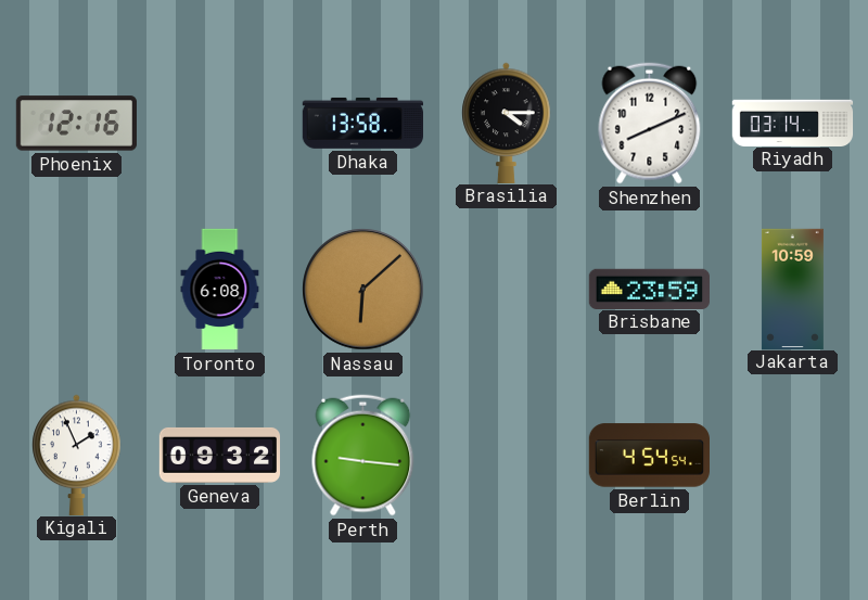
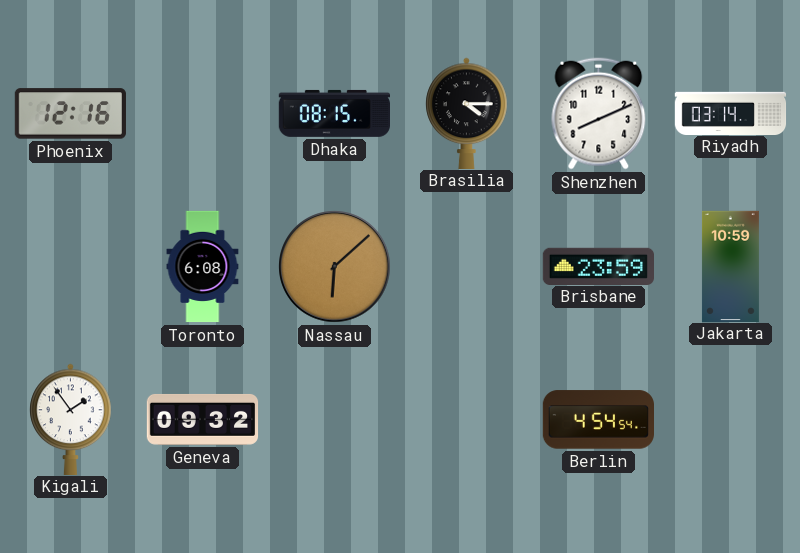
Dhaka: 13:58 -> 08:15
Kigali: 1:56 -> 1:54
Perth: 9:16 -> none
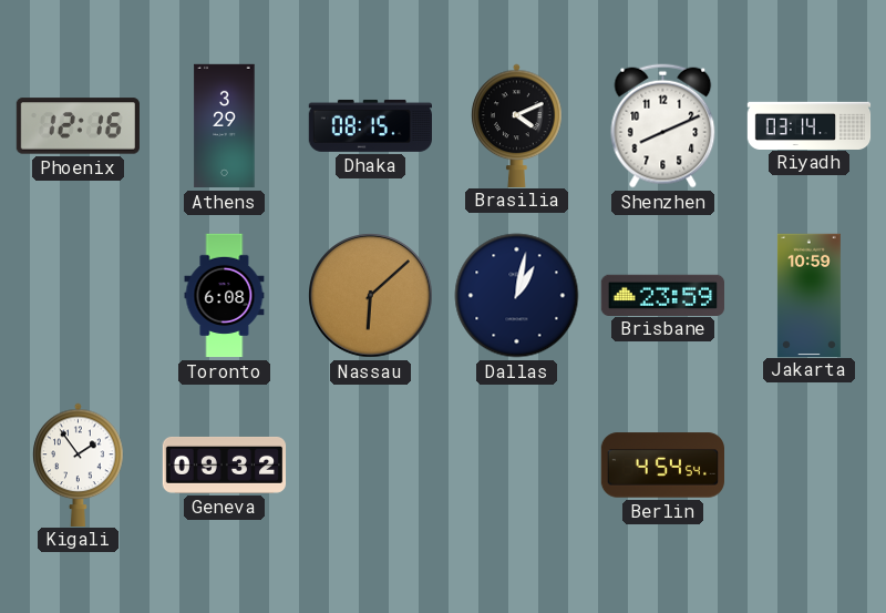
Athens: none -> 3:29
Brasilia: 4:15 -> 4:11
Dallas: none -> 1:02
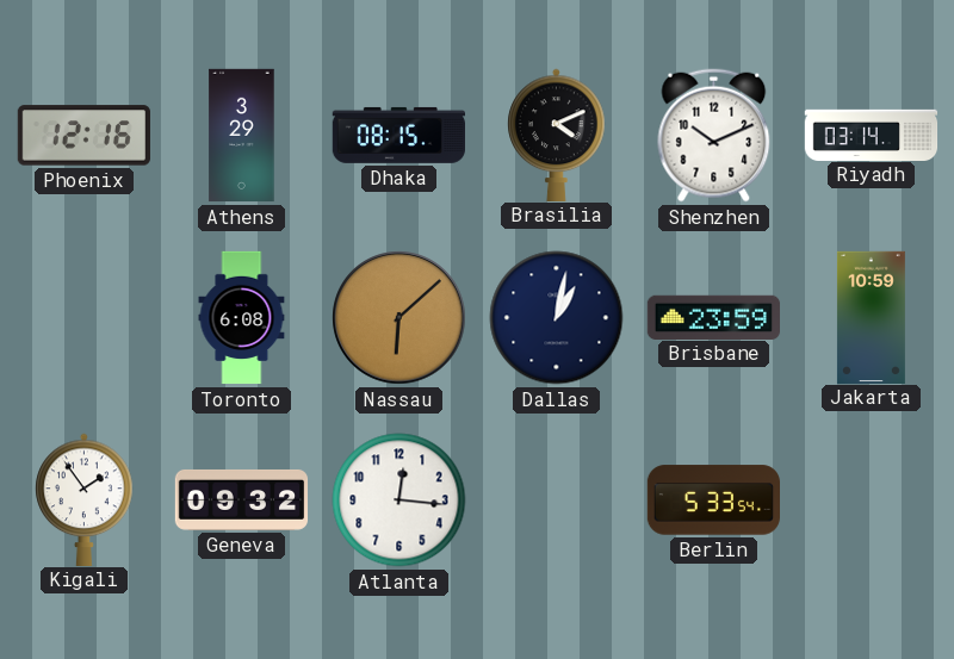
Shenzhen: 8:11 -> 10:11
Atlanta: none -> 12:16
Berlin: 4:54 -> 5:33
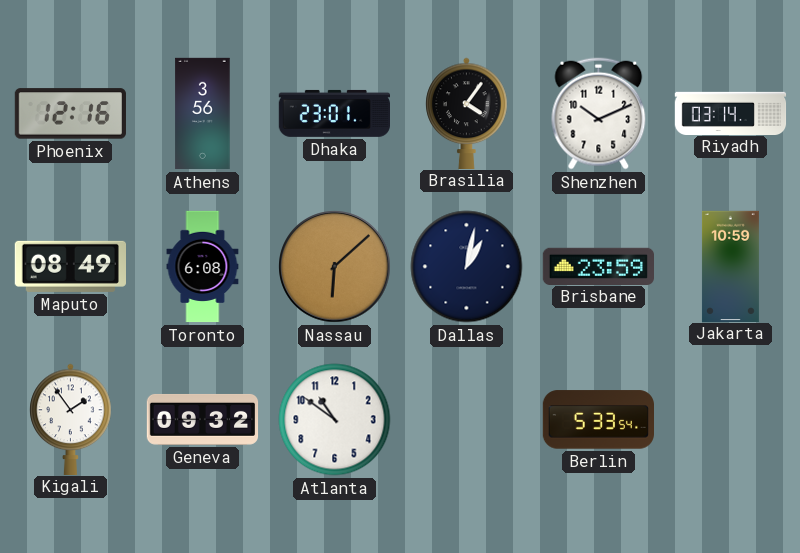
Athens: 3:29 -> 3:56
Dhaka: 08:15 -> 23:01
Brasilia: 4:11 -> 4:06
Maputo: none -> 08:49
Atlanta: 12:16 -> 10:51
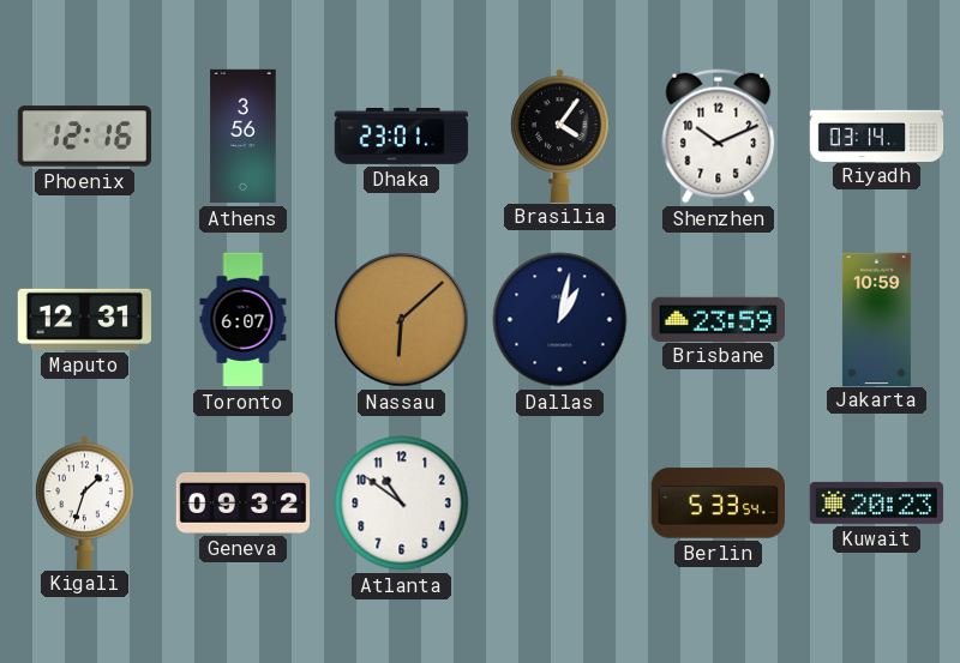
Maputo: 08:49 -> 12:31
Toronto: 6:08 -> 6:07
Kigali: 1:54 -> 1:33
Kuwait: none -> 20:23
